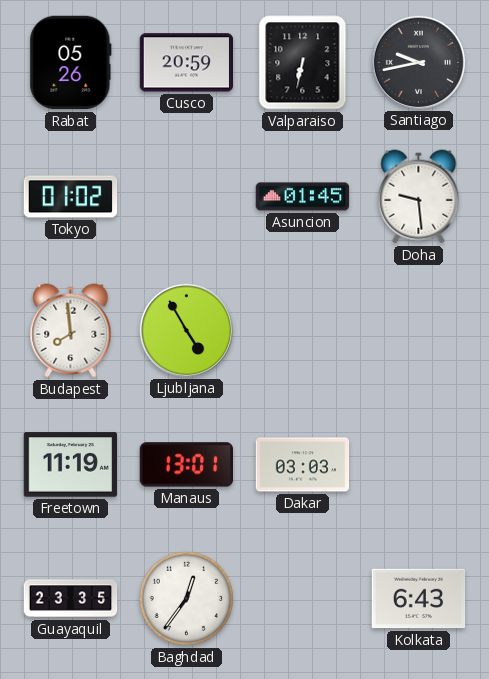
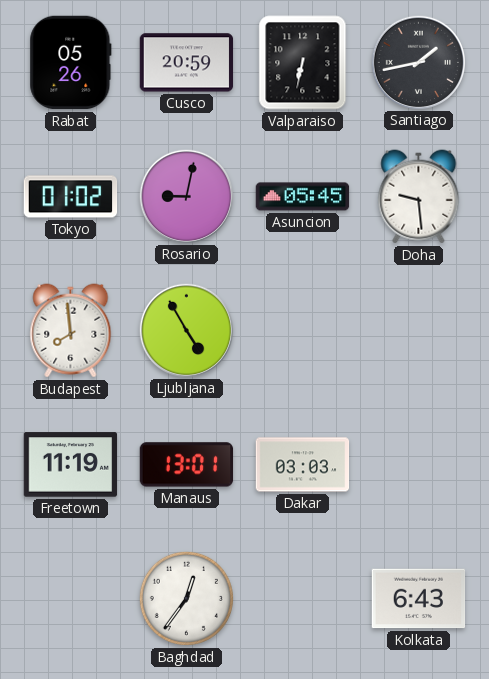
Santiago: 9:43 -> 1:43
Rosario: none -> 9:02
Asuncion: 01:45 -> 05:45
Guayaquil: 23:35 -> none
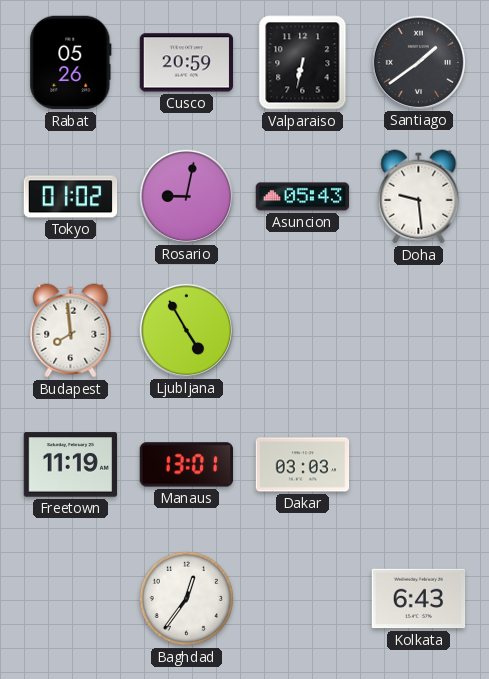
Santiago: 1:43 -> 1:39
Asuncion: 05:45 -> 05:43
